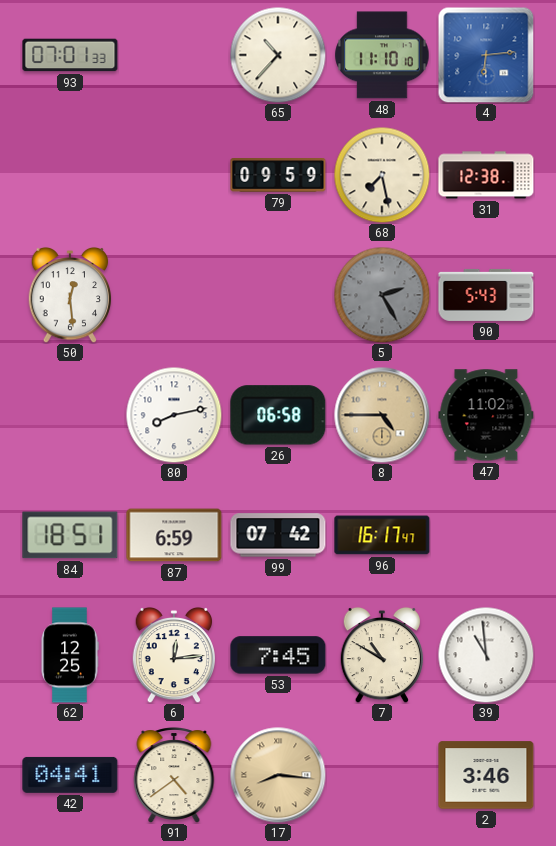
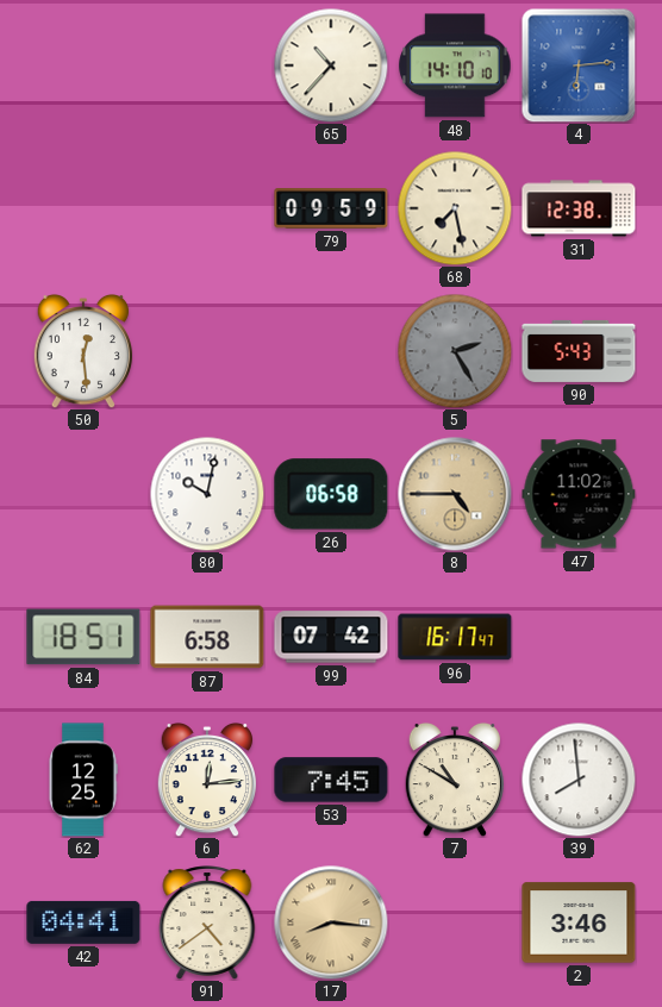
93: 07:01 -> none
48: 11:10 -> 14:10
80: 8:13 -> 10:02
87: 6:59 -> 6:58
39: 10:59 -> 7:59
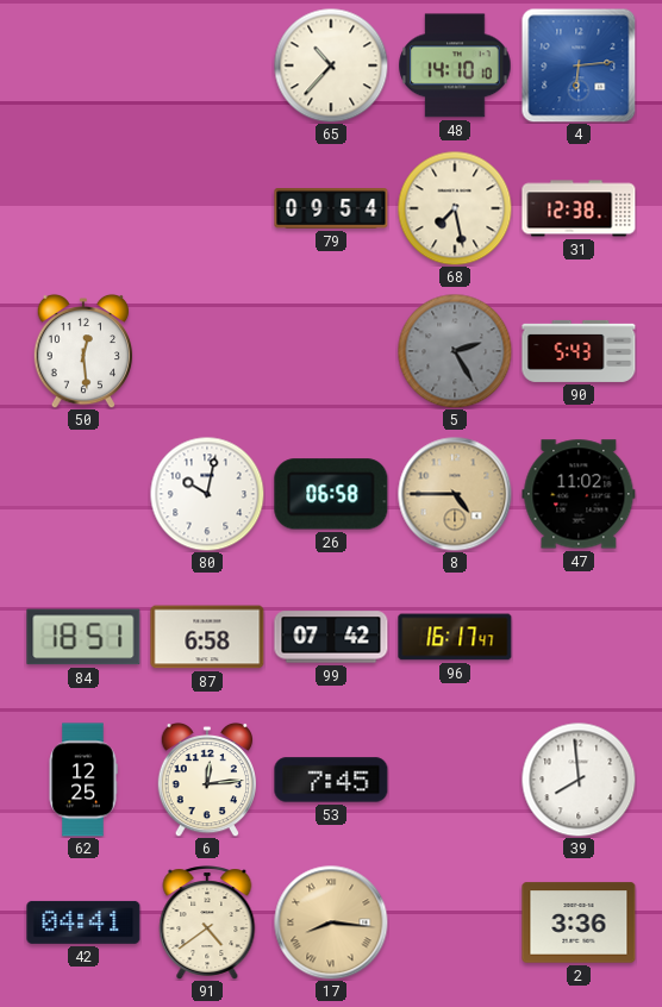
79: 09:59 -> 09:54
7: 10:50 -> none
2: 3:46 -> 3:36
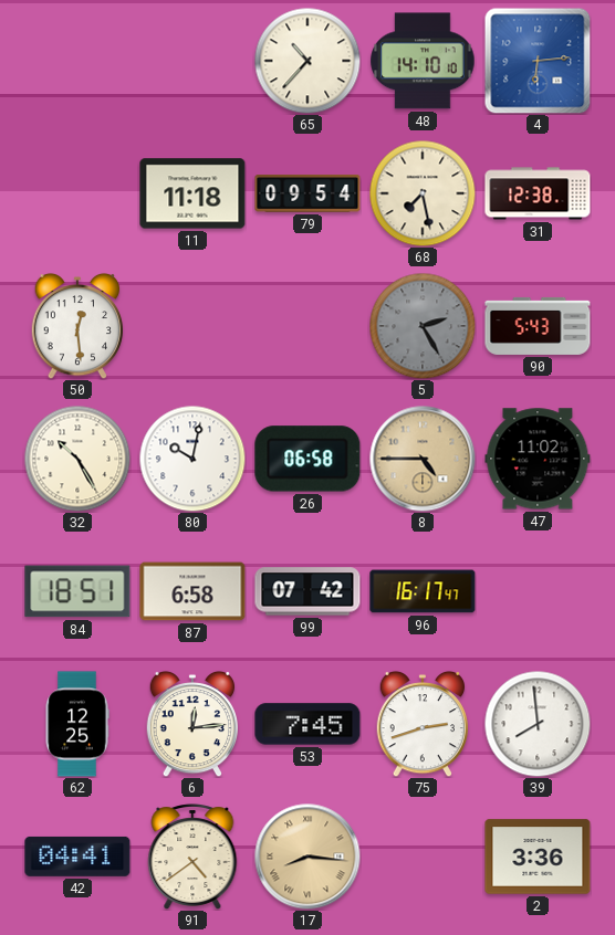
11: none -> 11:18
32: none -> 10:25
75: none -> 2:42
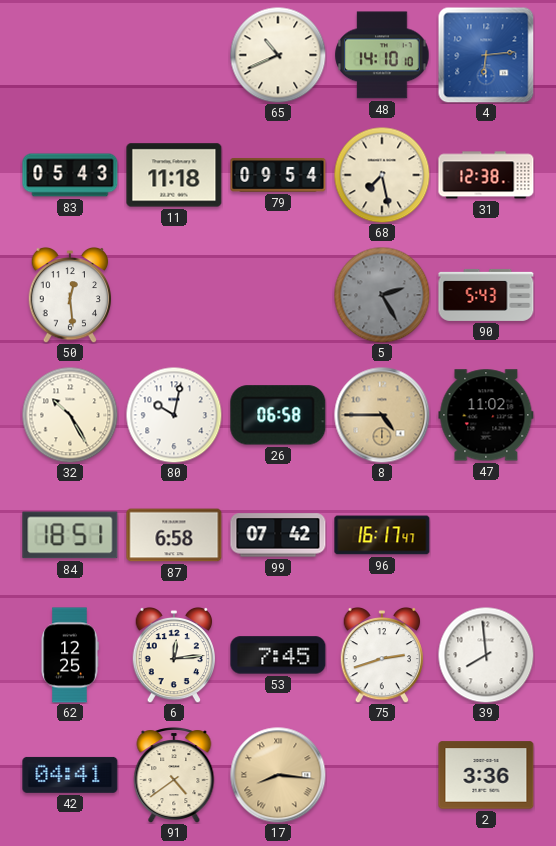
65: 10:37 -> 10:41
83: none -> 05:43
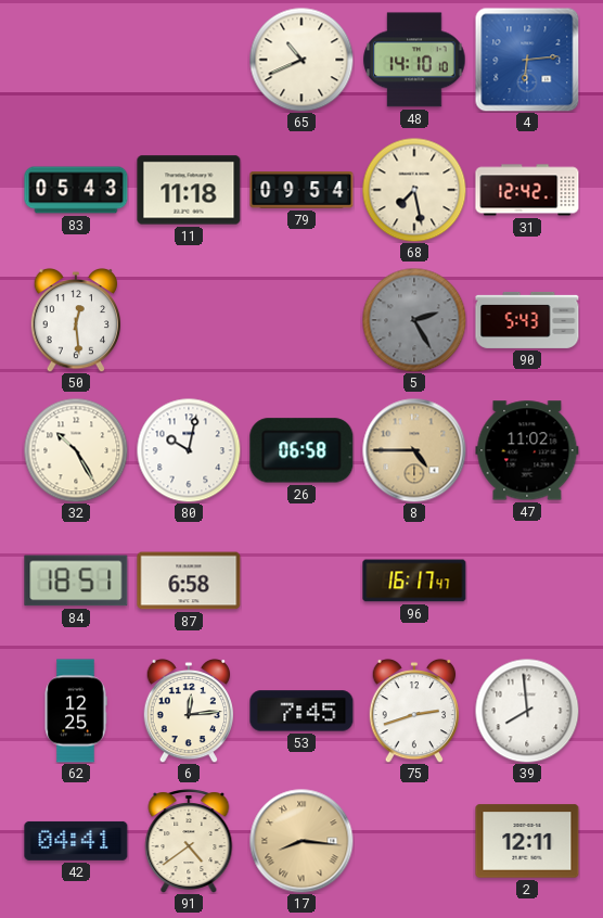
31: 12:38 -> 12:42
99: 07:42 -> none
2: 3:36 -> 12:11
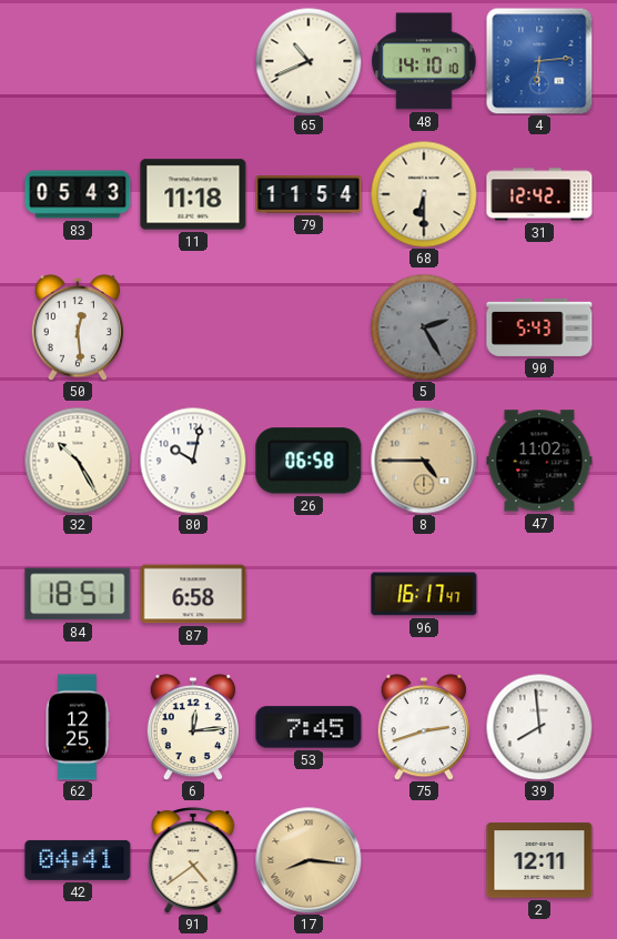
79: 09:54 -> 11:54
68: 7:28 -> 6:30
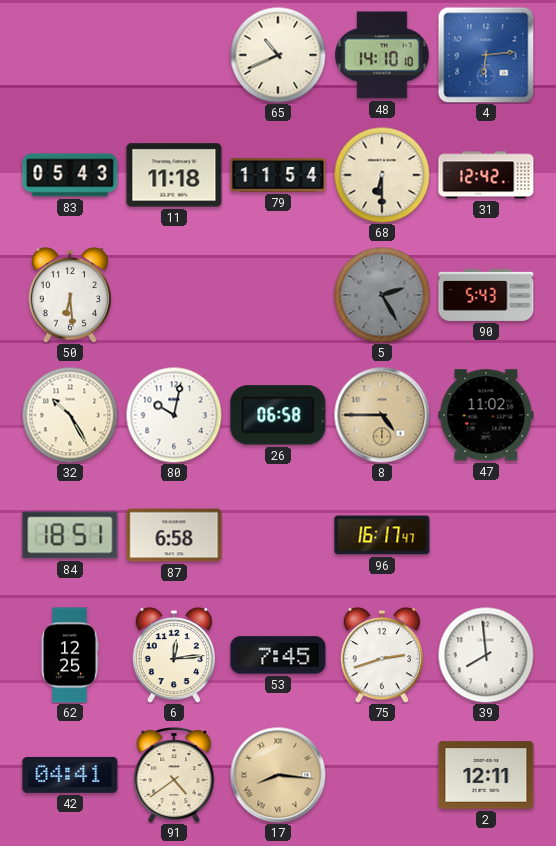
50: 12:29 -> 6:29
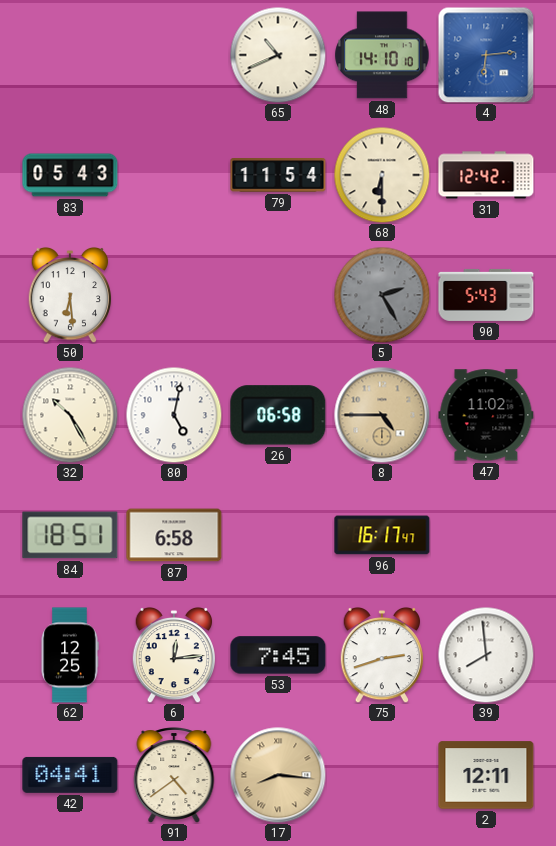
11: 11:18 -> none
80: 10:02 -> 5:02
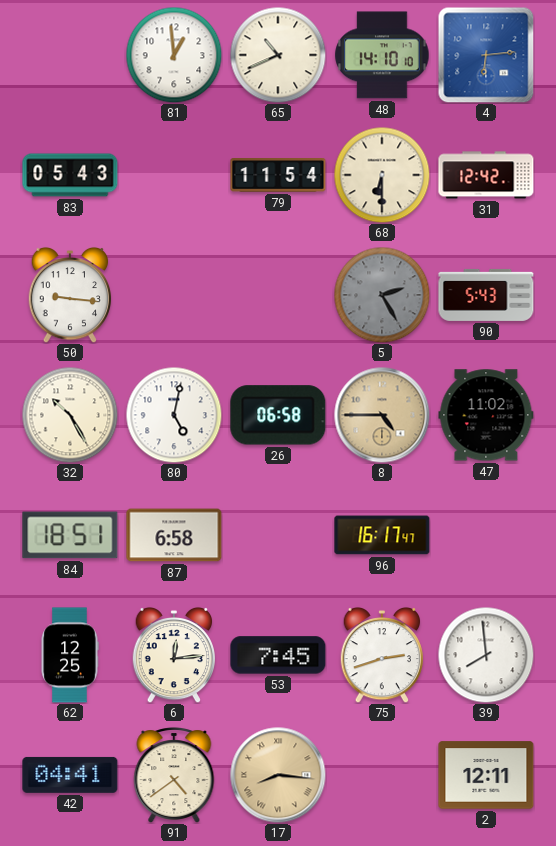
81: none -> 12:59
50: 6:29 -> 9:16
